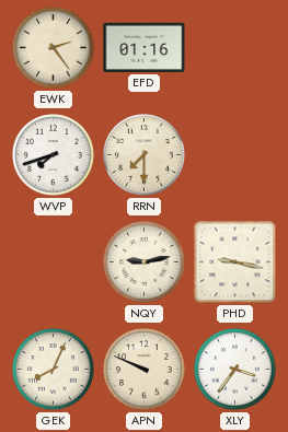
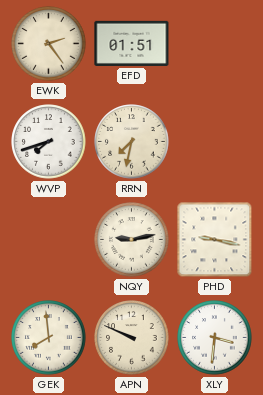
EFD: 01:16 -> 01:51
RRN: 7:30 -> 7:32
GEK: 8:04 -> 7:59
XLY: 3:36 -> 3:31
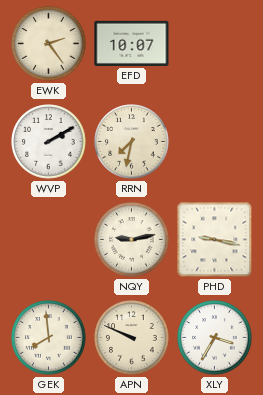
EFD: 01:51 -> 10:07
WVP: 7:42 -> 2:10
XLY: 3:31 -> 3:35
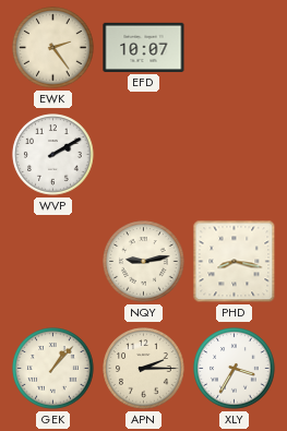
RRN: 7:32 -> none
PHD: 9:17 -> 8:17
GEK: 7:59 -> 1:07
APN: 9:49 -> 2:15
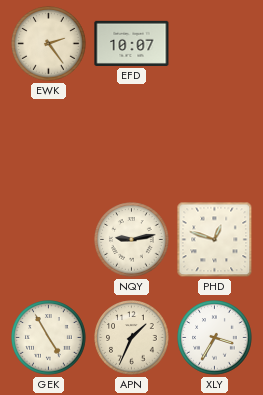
WVP: 2:10 -> none
PHD: 8:17 -> 12:48
GEK: 1:07 -> 4:55
APN: 2:15 -> 1:34
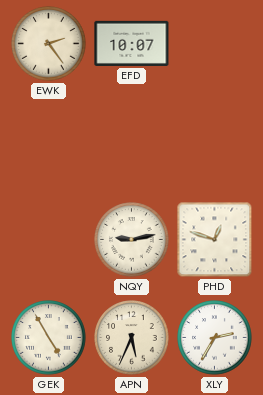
APN: 1:34 -> 5:34
XLY: 3:35 -> 2:35
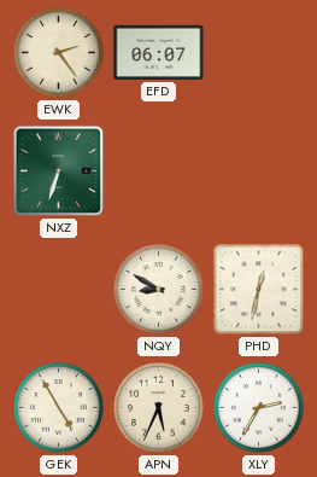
EFD: 10:07 -> 06:07
NXZ: none -> 6:33
NQY: 9:13 -> 8:50
PHD: 12:48 -> 12:32
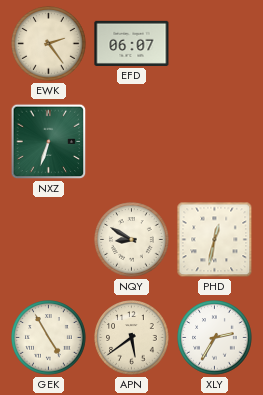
APN: 5:34 -> 5:39
